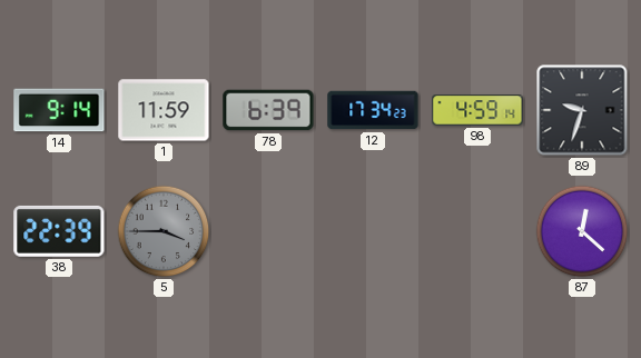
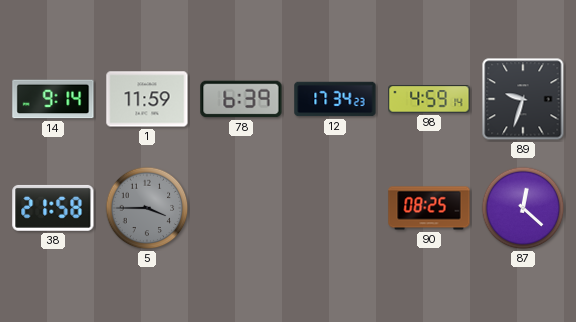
38: 22:39 -> 21:58
90: none -> 08:25
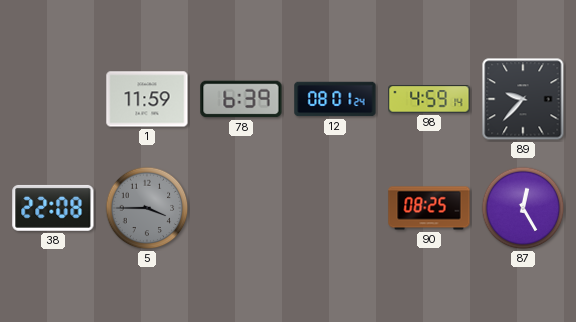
14: 9:14 -> none
12: 17:34 -> 08:01
89: 9:33 -> 9:37
38: 21:58 -> 22:08
87: 12:22 -> 12:25
